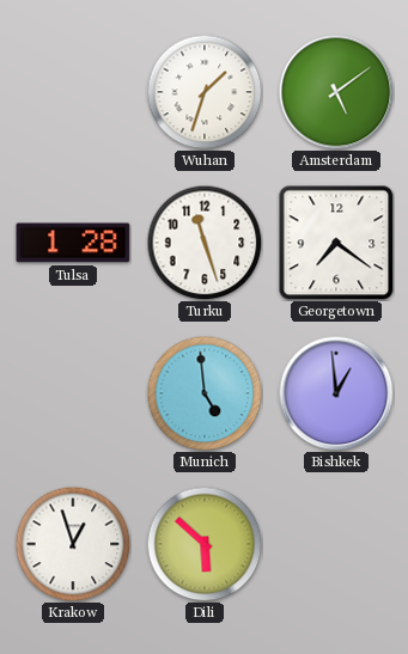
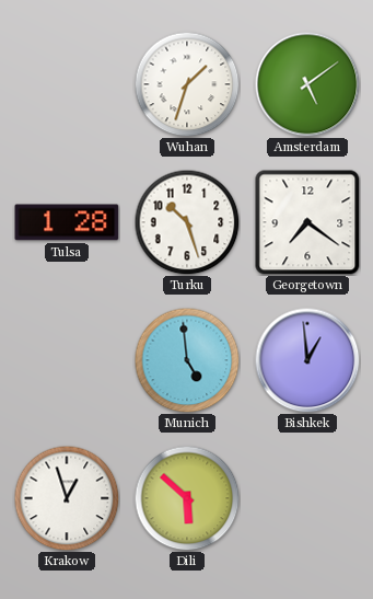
Turku: 11:27 -> 10:27
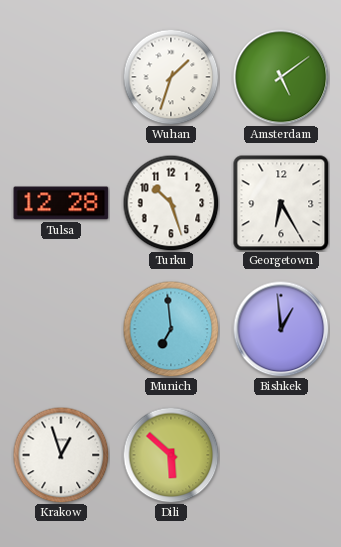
Tulsa: 1:28 -> 12:28
Georgetown: 7:21 -> 6:25
Munich: 4:59 -> 6:59
